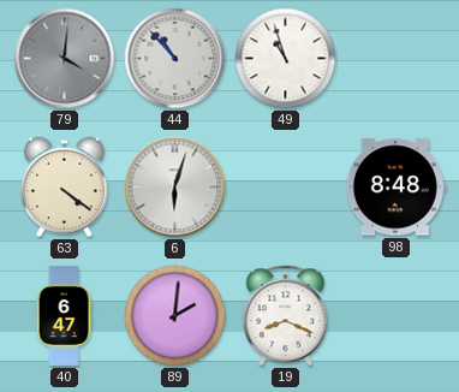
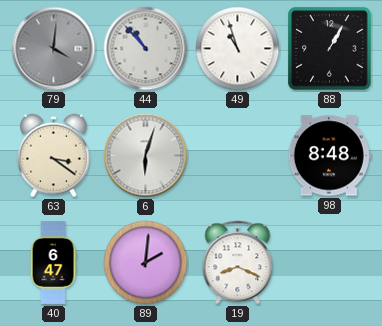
88: none -> 1:05
63: 4:21 -> 3:21
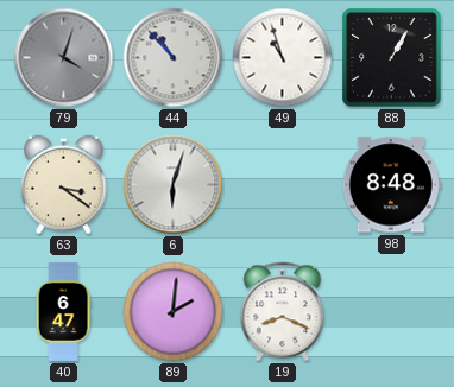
79: 4:01 -> 4:03
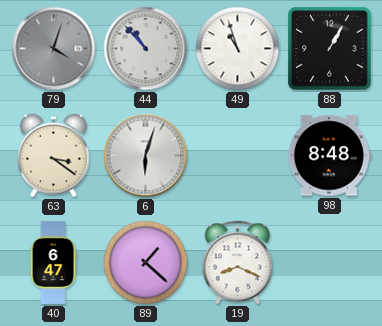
89: 2:01 -> 1:22
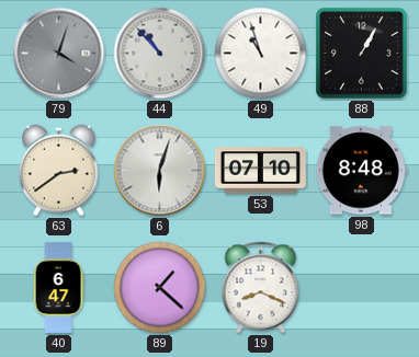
63: 3:21 -> 2:39
53: none -> 07:10
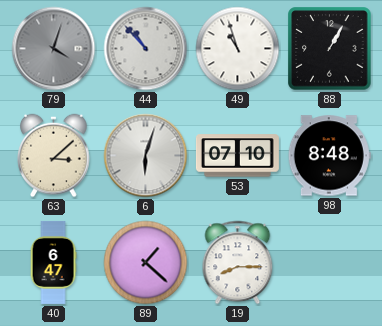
63: 2:39 -> 3:08
19: 8:19 -> 8:15
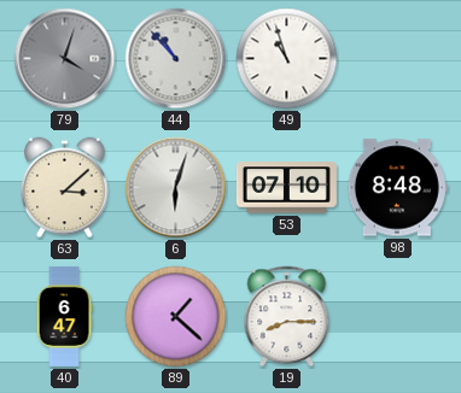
88: 1:05 -> none
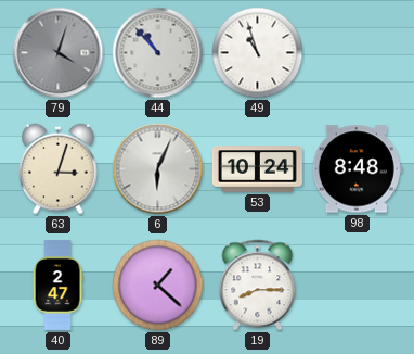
63: 3:08 -> 3:03
6: 6:03 -> 6:04
53: 07:10 -> 10:24
40: 6:47 -> 2:47
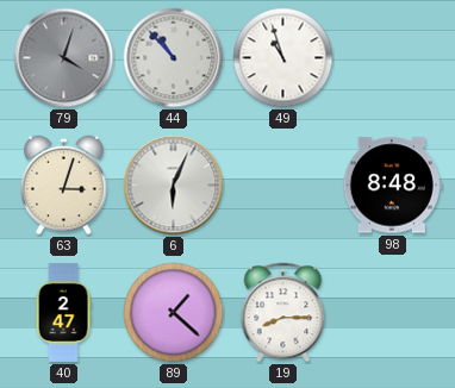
53: 10:24 -> none
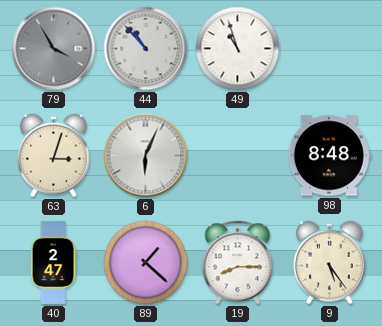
79: 4:03 -> 3:55
9: none -> 5:24
